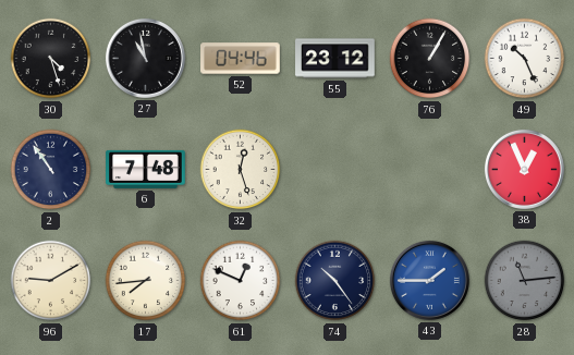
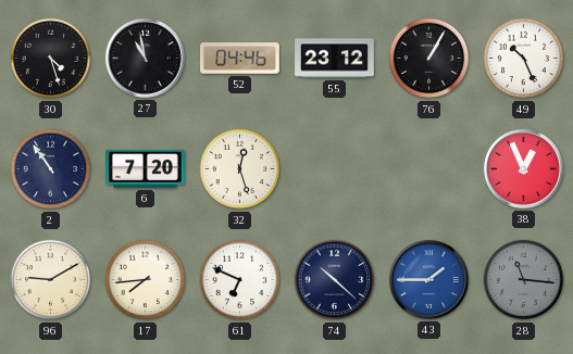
6: 7:48 -> 7:20
61: 12:49 -> 6:49
74: 10:24 -> 10:22
28: 11:14 -> 11:16
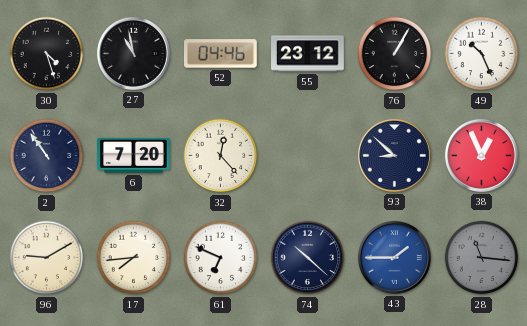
32: 12:27 -> 12:23
93: none -> 8:52
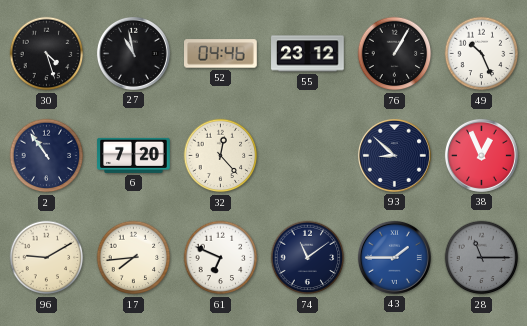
74: 10:22 -> 11:09
28: 11:16 -> 11:15
